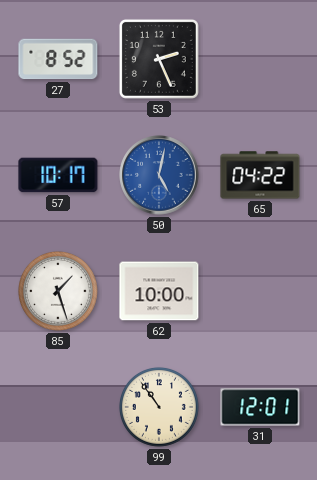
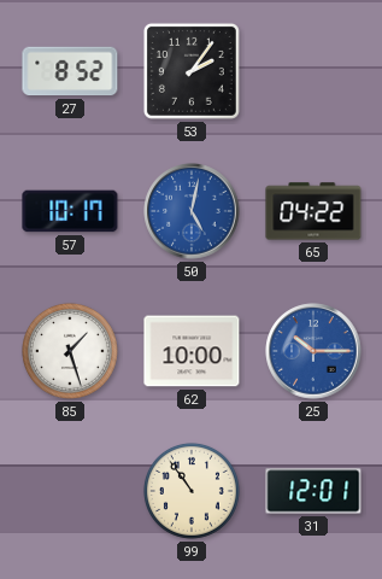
53: 2:26 -> 2:06
25: none -> 10:15
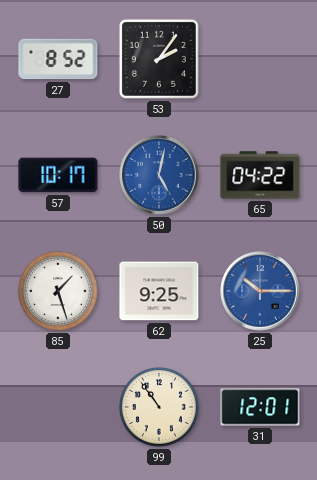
62: 10:00 -> 9:25
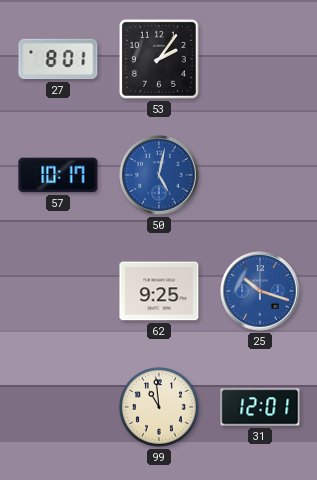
27: 8:52 -> 8:01
65: 04:22 -> none
85: 1:27 -> none
25: 10:15 -> 10:18
99: 10:54 -> 10:59
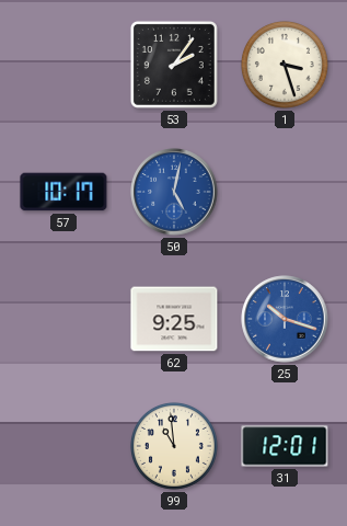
27: 8:01 -> none
1: none -> 3:27
